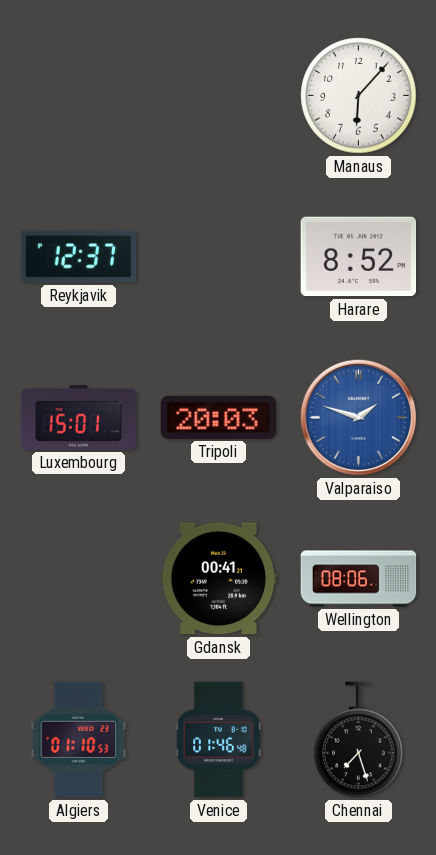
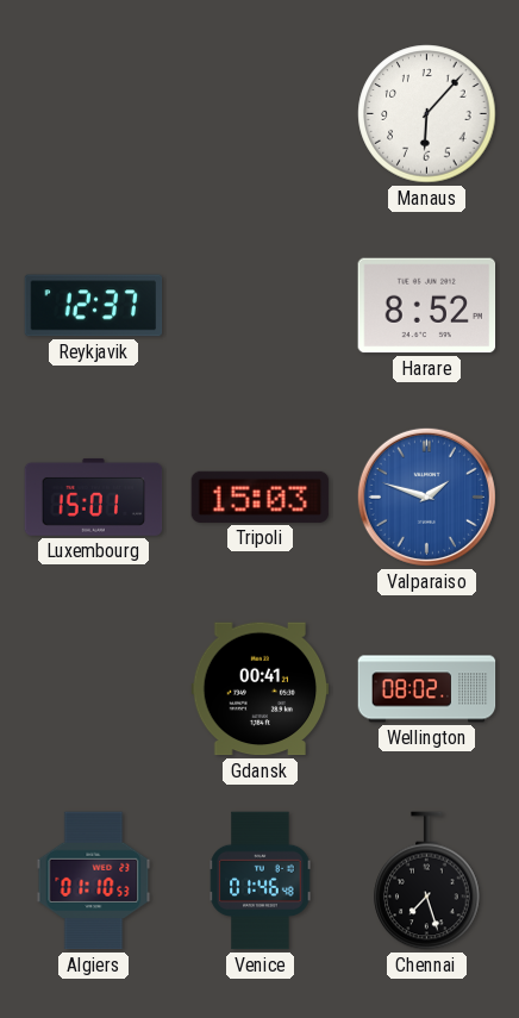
Tripoli: 20:03 -> 15:03
Wellington: 08:06 -> 08:02
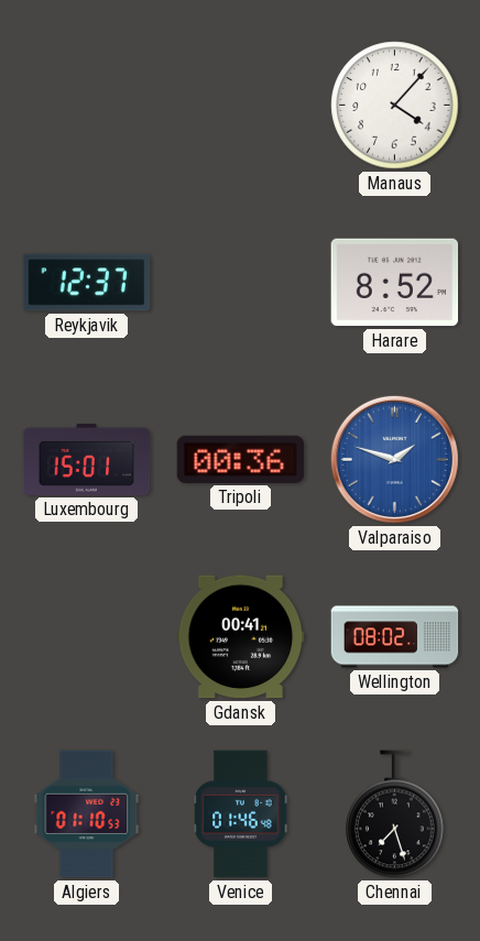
Manaus: 6:07 -> 4:07
Tripoli: 15:03 -> 00:36
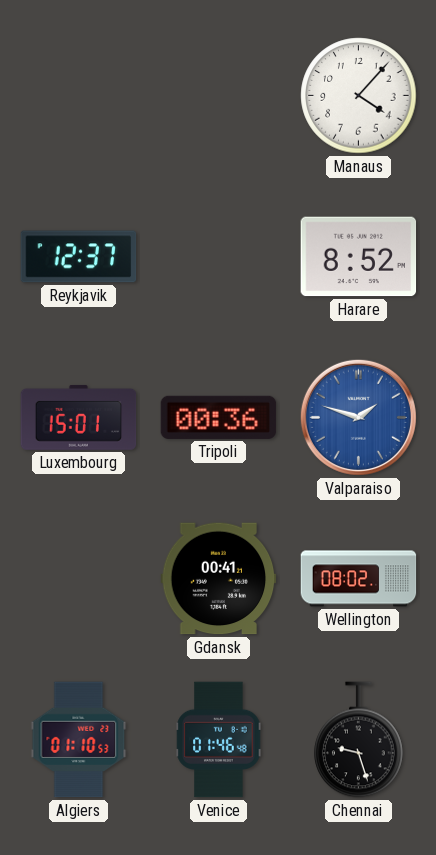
Chennai: 7:27 -> 9:27
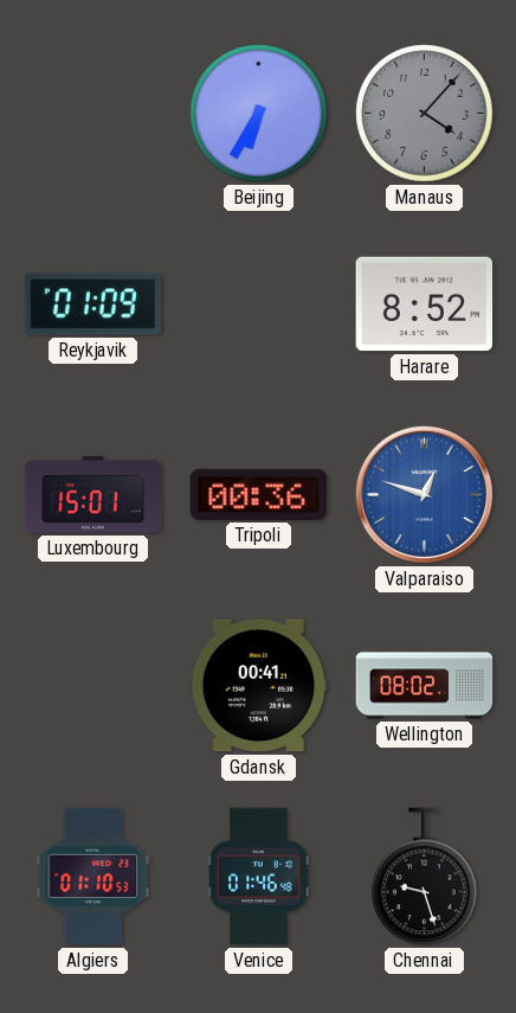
Beijing: none -> 6:35
Manaus dial: white -> grey
Reykjavik: 12:37 -> 01:09
Valparaiso: 1:48 -> 12:48
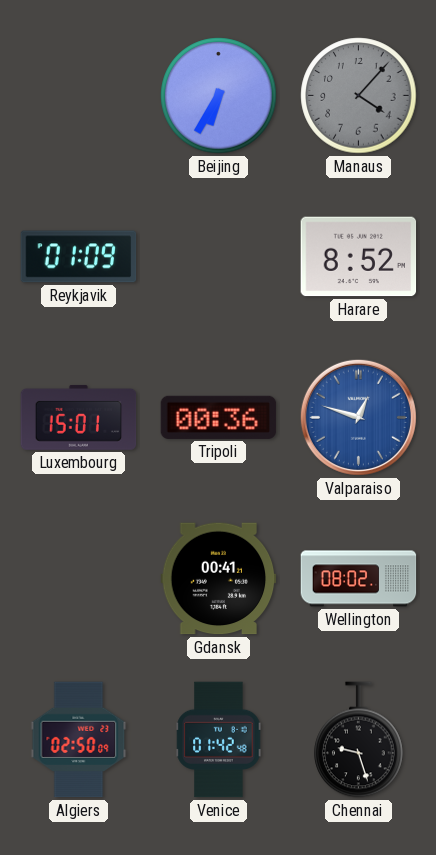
Algiers: 01:10 -> 02:50
Venice: 01:46 -> 01:42
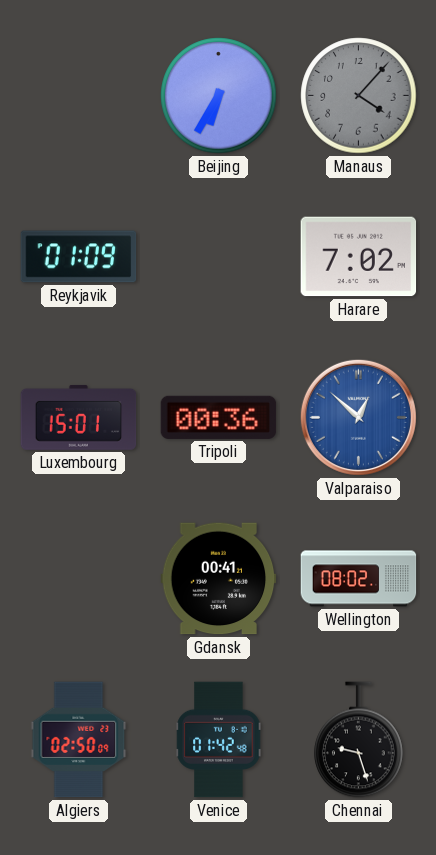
Harare: 8:52 -> 7:02
Valparaiso: 12:48 -> 12:52
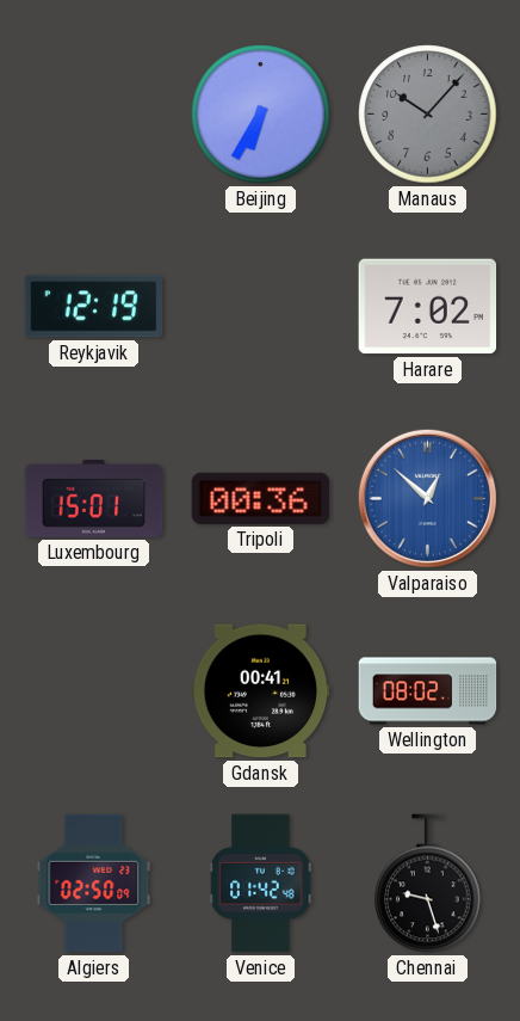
Manaus: 4:07 -> 10:07
Reykjavik: 01:09 -> 12:19
